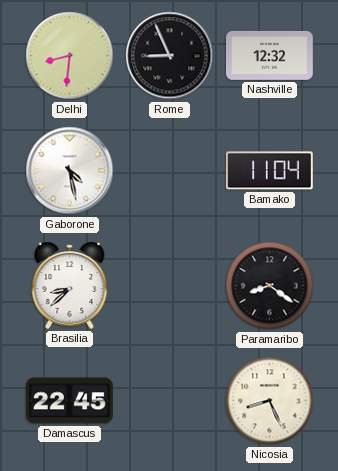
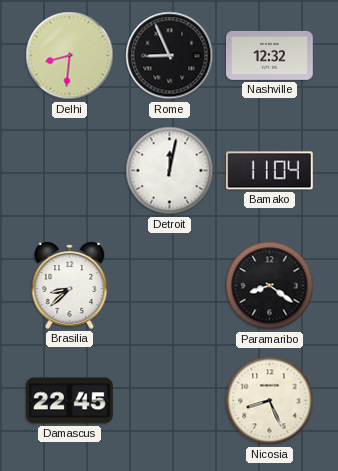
Gaborone: 4:28 -> none
Detroit: none -> 12:02
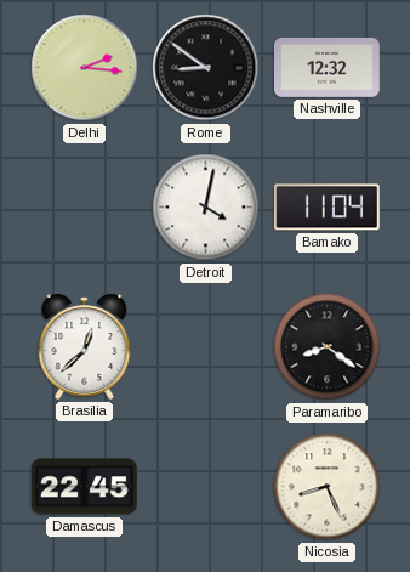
Delhi: 8:31 -> 2:16
Rome: 8:56 -> 8:51
Detroit: 12:02 -> 4:02
Brasilia: 8:38 -> 12:38
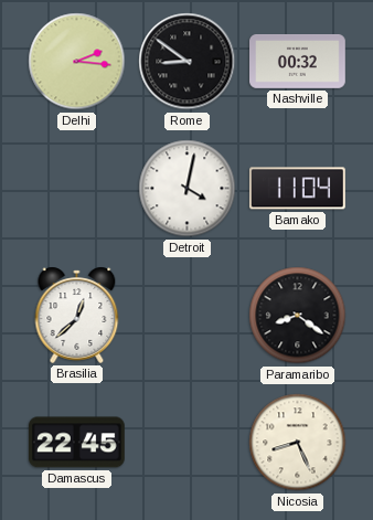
Nashville: 12:32 -> 00:32
